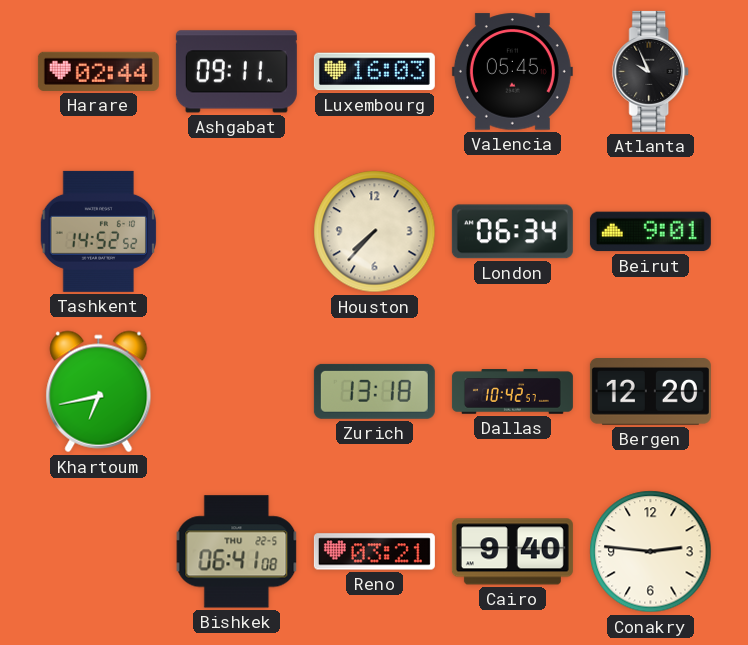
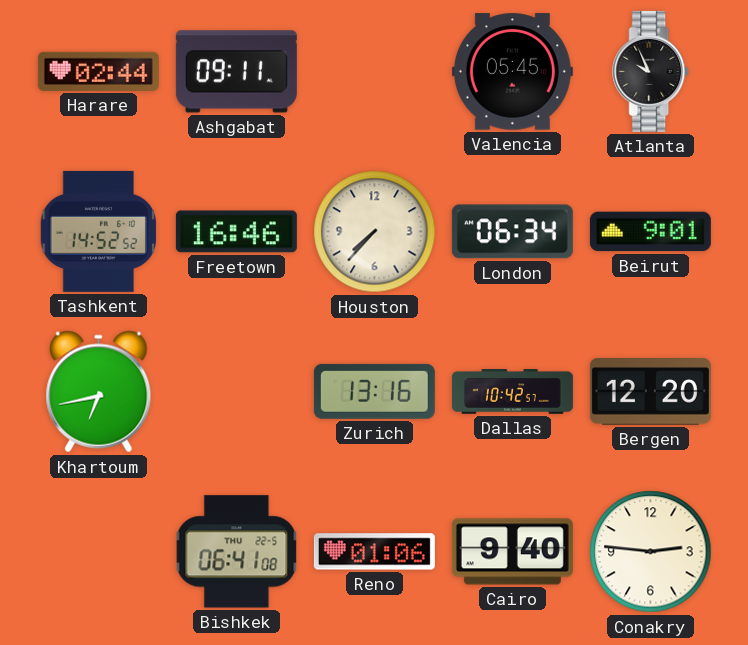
Luxembourg: 16:03 -> none
Freetown: none -> 16:46
Zurich: 13:18 -> 13:16
Reno: 03:21 -> 01:06
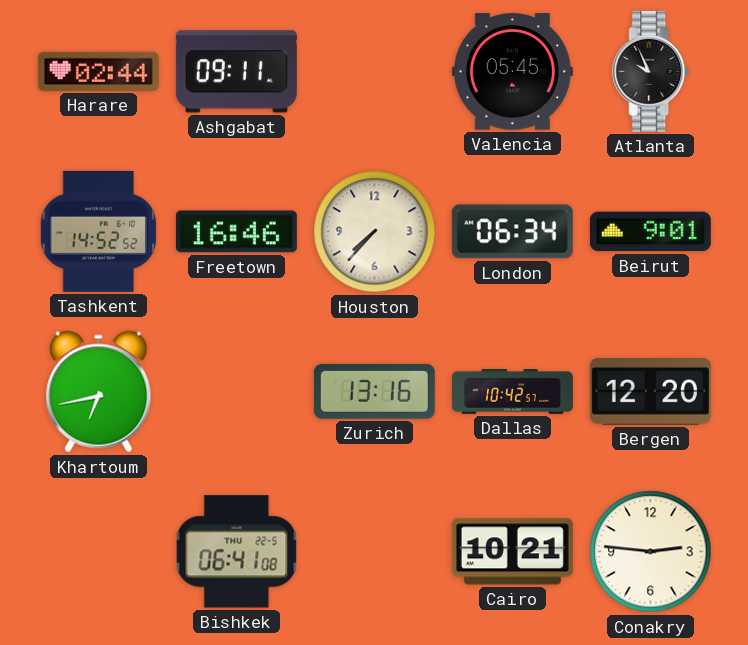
Reno: 01:06 -> none
Cairo: 9:40 -> 10:21
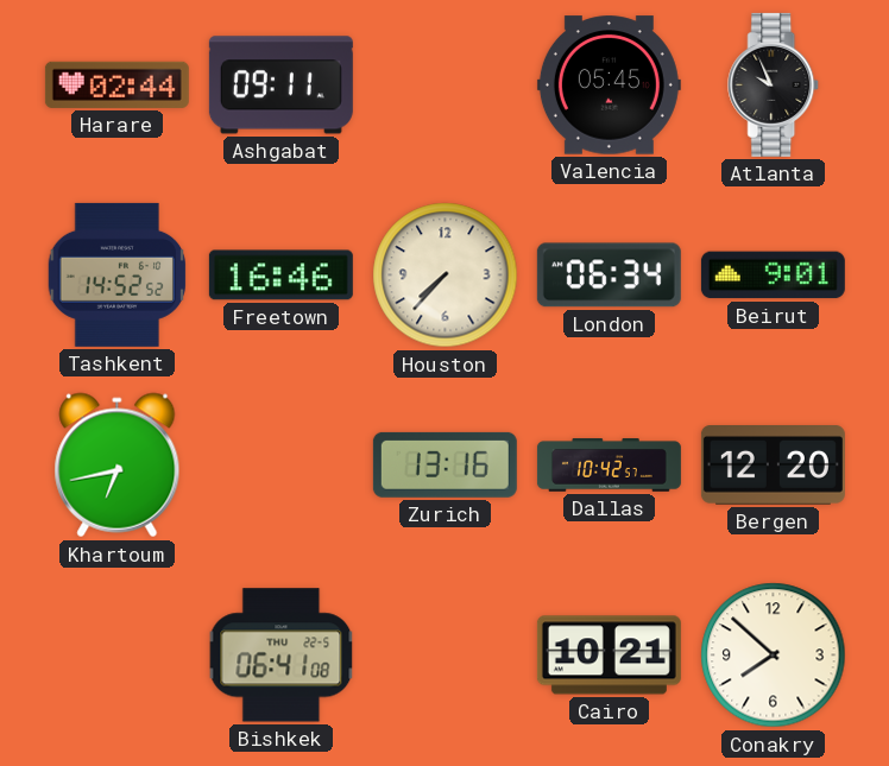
Conakry: 2:46 -> 7:52
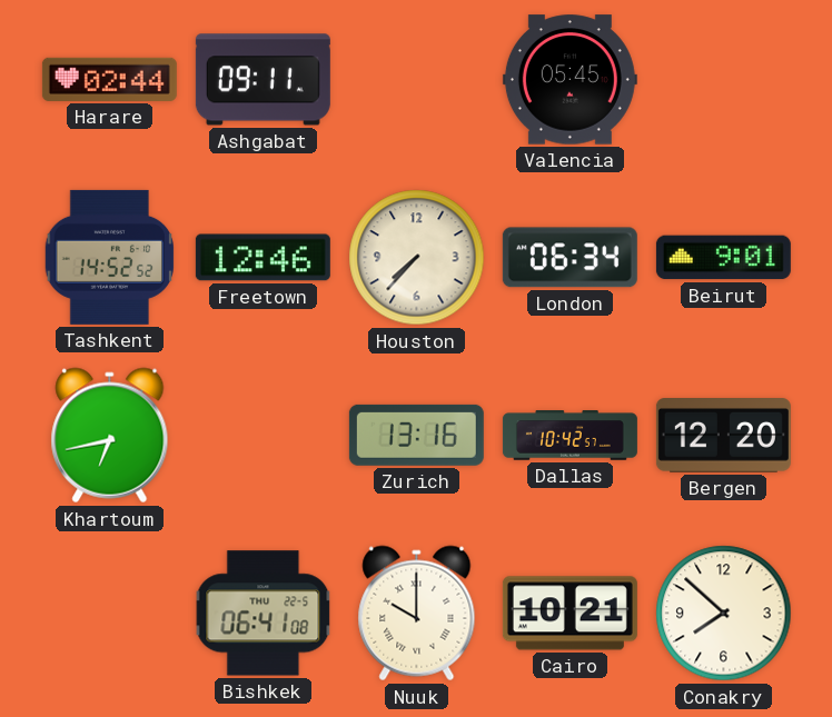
Atlanta: 9:56 -> none
Freetown: 16:46 -> 12:46
Nuuk: none -> 10:00
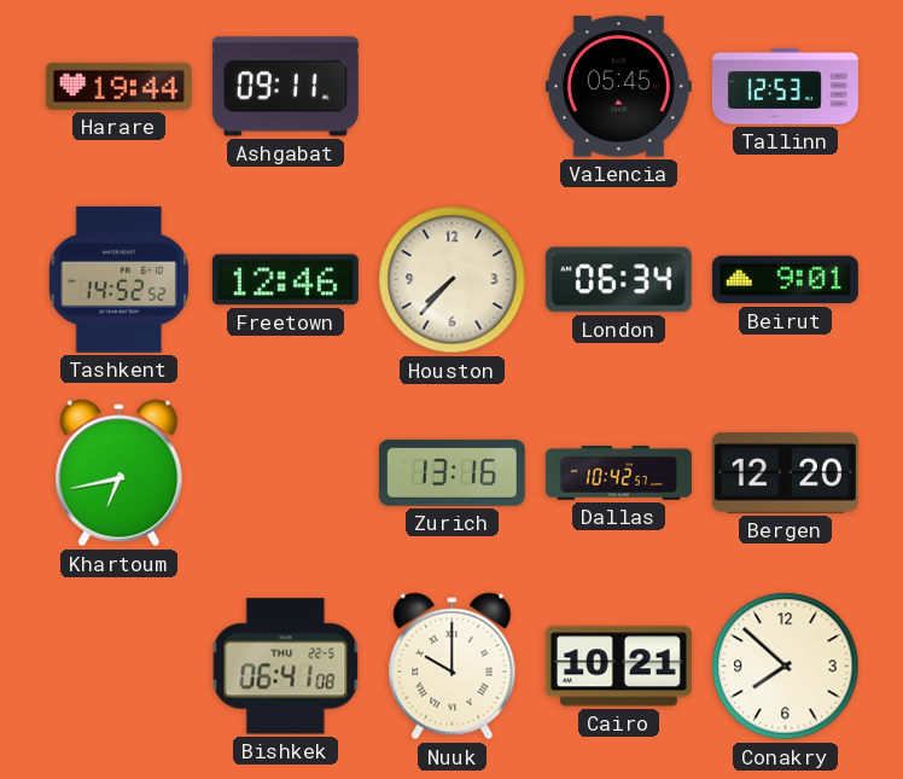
Harare: 02:44 -> 19:44
Tallinn: none -> 12:53
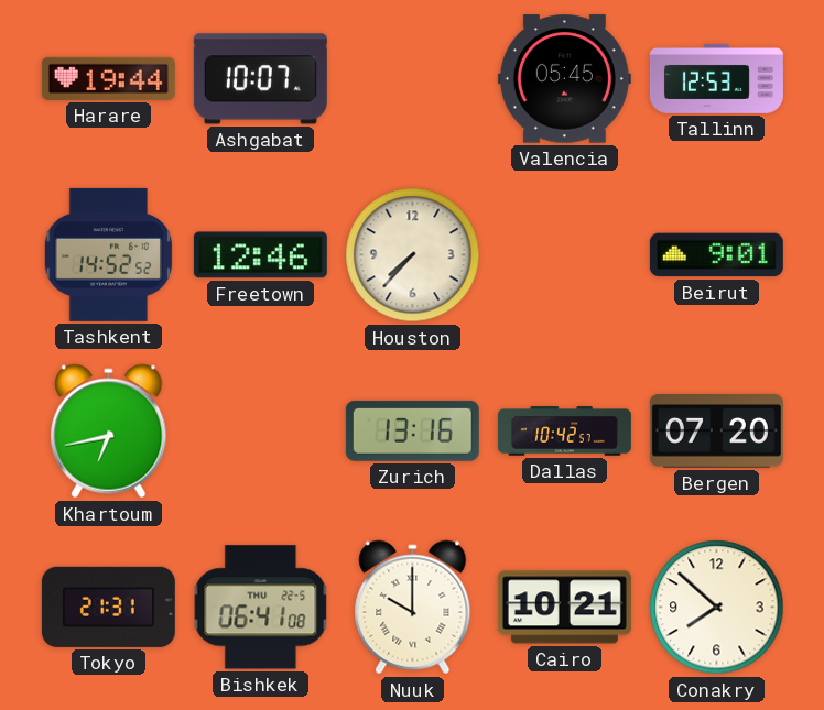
Ashgabat: 09:11 -> 10:07
London: 06:34 -> none
Bergen: 12:20 -> 07:20
Tokyo: none -> 21:31
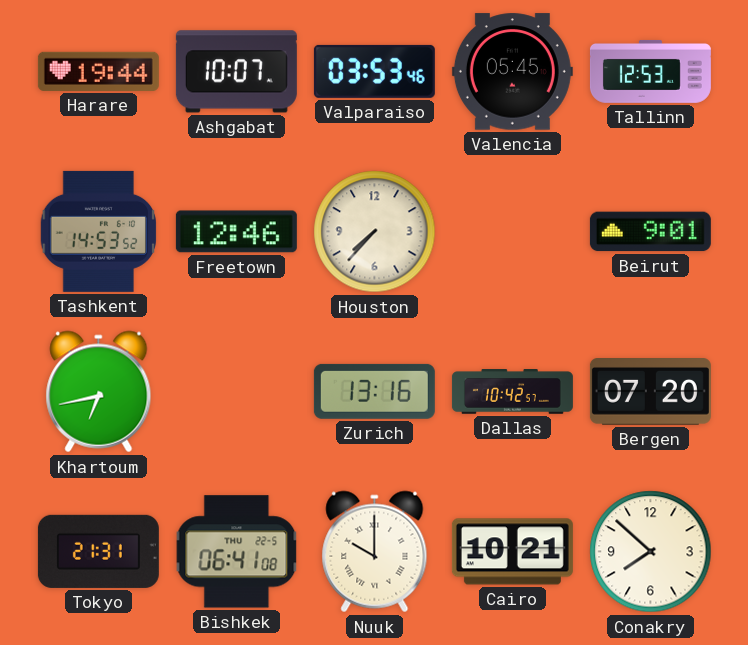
Valparaiso: none -> 03:53
Tashkent: 14:52 -> 14:53
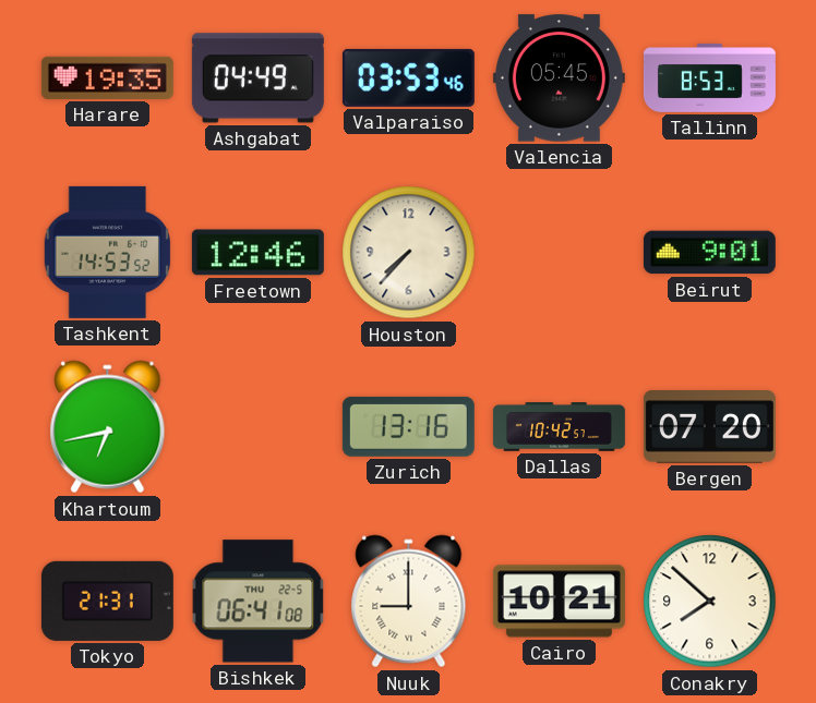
Harare: 19:44 -> 19:35
Ashgabat: 10:07 -> 04:49
Tallinn: 12:53 -> 8:53
Nuuk: 10:00 -> 9:00
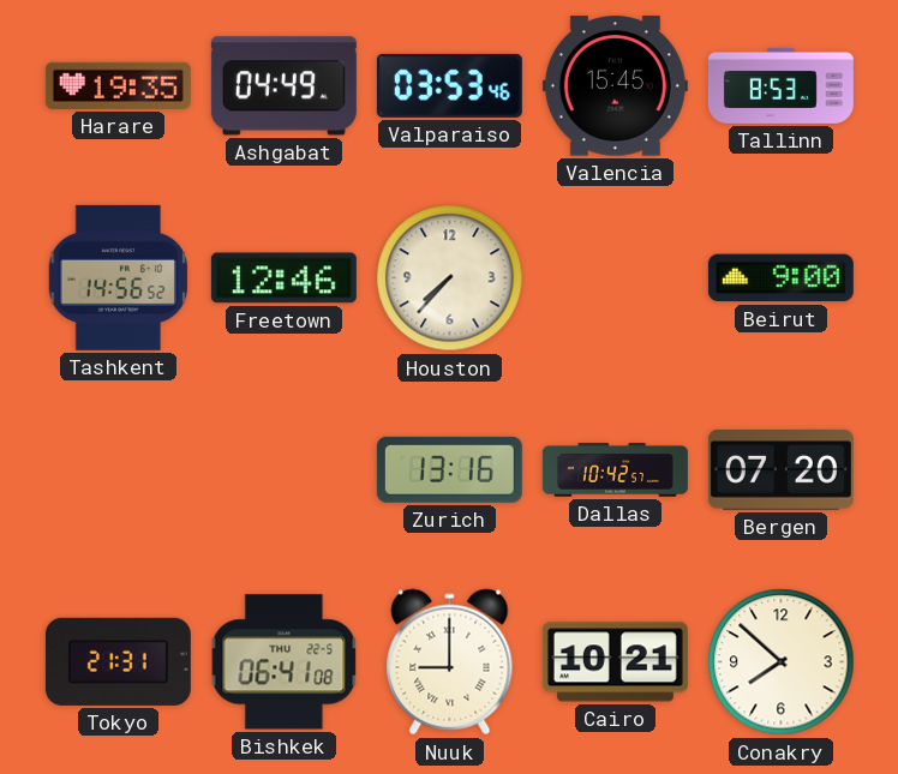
Valencia: 05:45 -> 15:45
Tashkent: 14:53 -> 14:56
Beirut: 9:01 -> 9:00
Khartoum: 6:43 -> none
